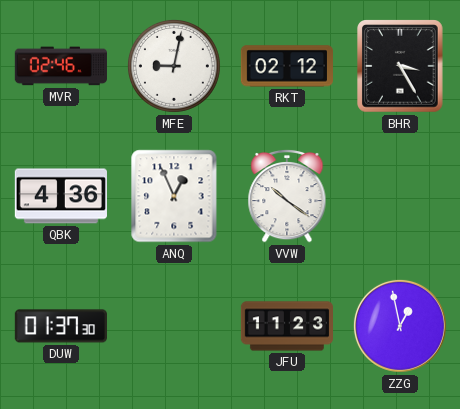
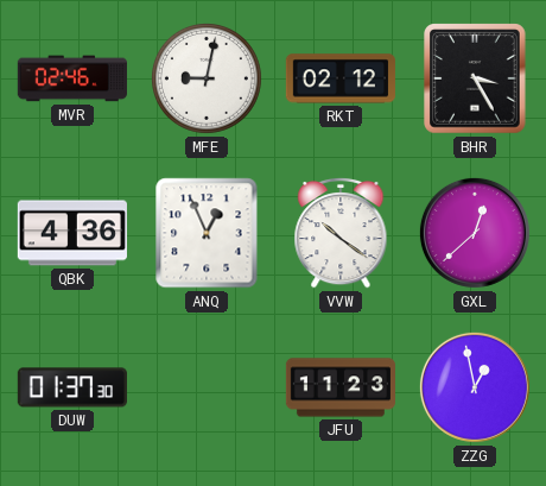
GXL: none -> 12:38
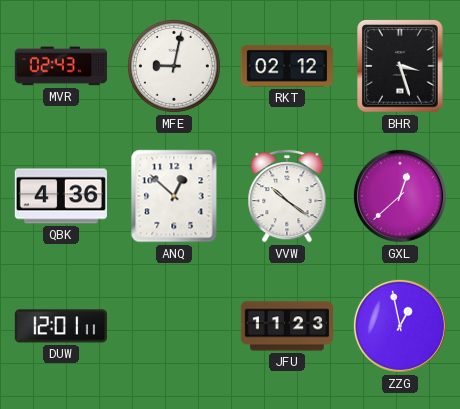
MVR: 02:46 -> 02:43
BHR: 3:25 -> 3:27
ANQ: 12:56 -> 12:52
DUW: 01:37 -> 12:01
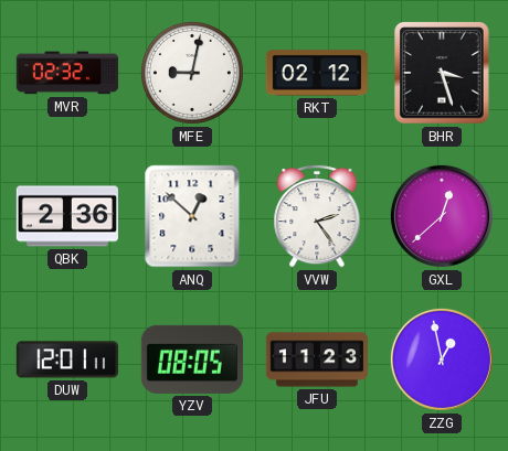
MVR: 02:43 -> 02:32
QBK: 4:36 -> 2:36
VVW: 10:21 -> 2:24
YZV: none -> 08:05
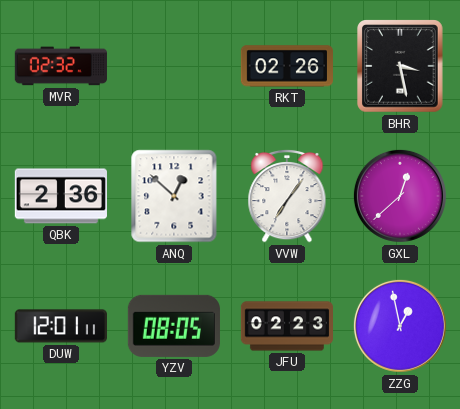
MFE: 9:02 -> none
RKT: 02:12 -> 02:26
BHR: 3:27 -> 3:28
VVW: 2:24 -> 7:06
JFU: 11:23 -> 02:23
